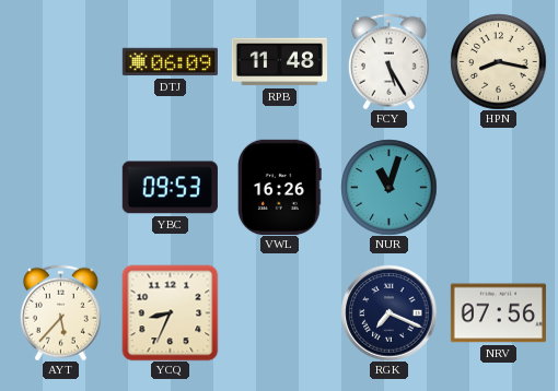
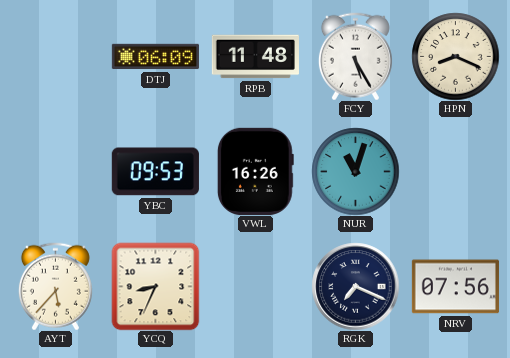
HPN: 8:17 -> 8:19
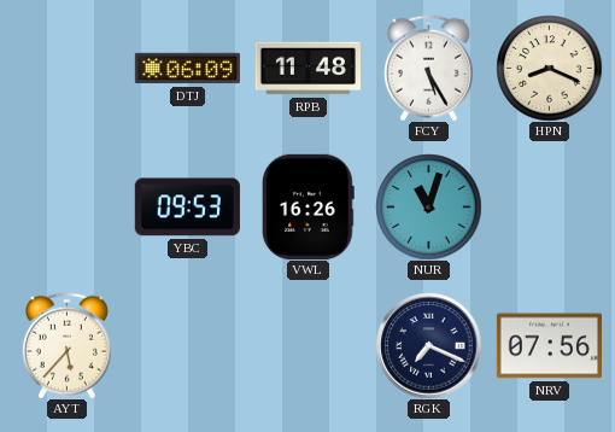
YCQ: 8:34 -> none
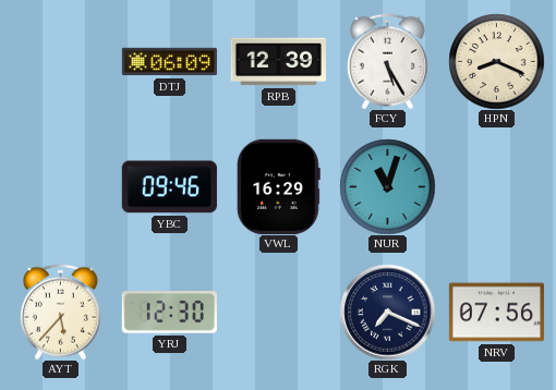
RPB: 11:48 -> 12:39
YBC: 09:53 -> 09:46
VWL: 16:26 -> 16:29
YRJ: none -> 12:30
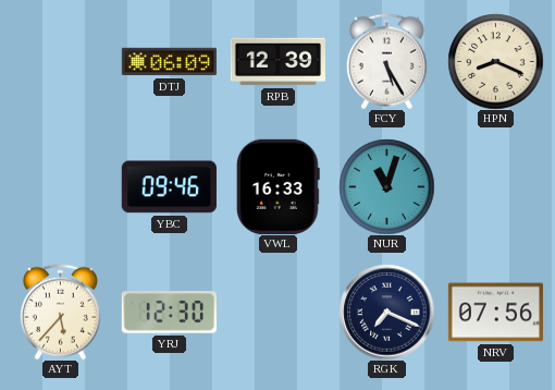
VWL: 16:29 -> 16:33
